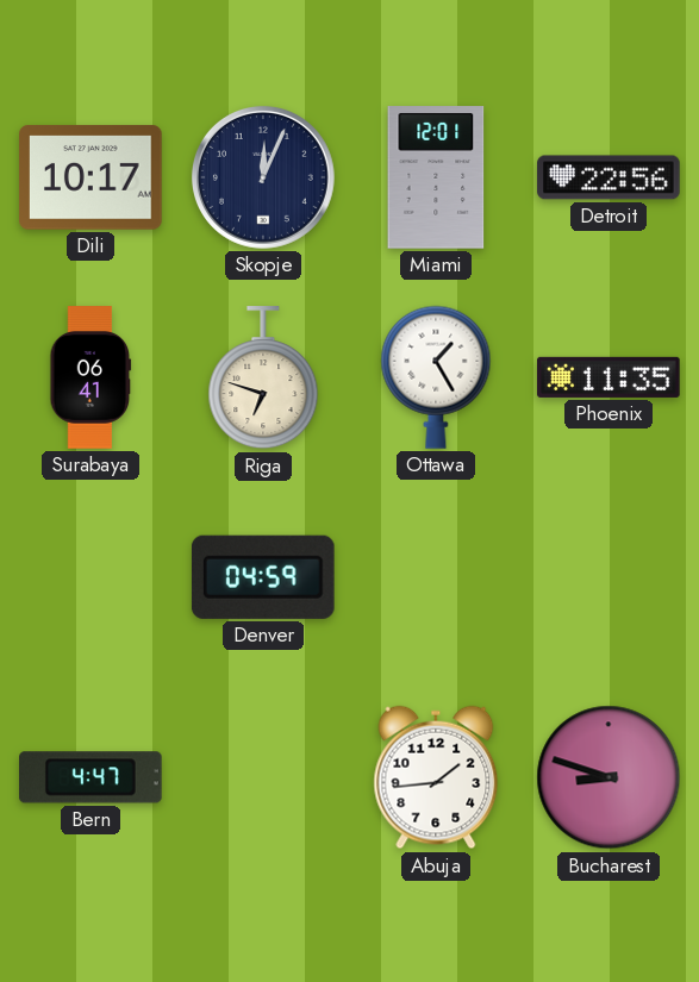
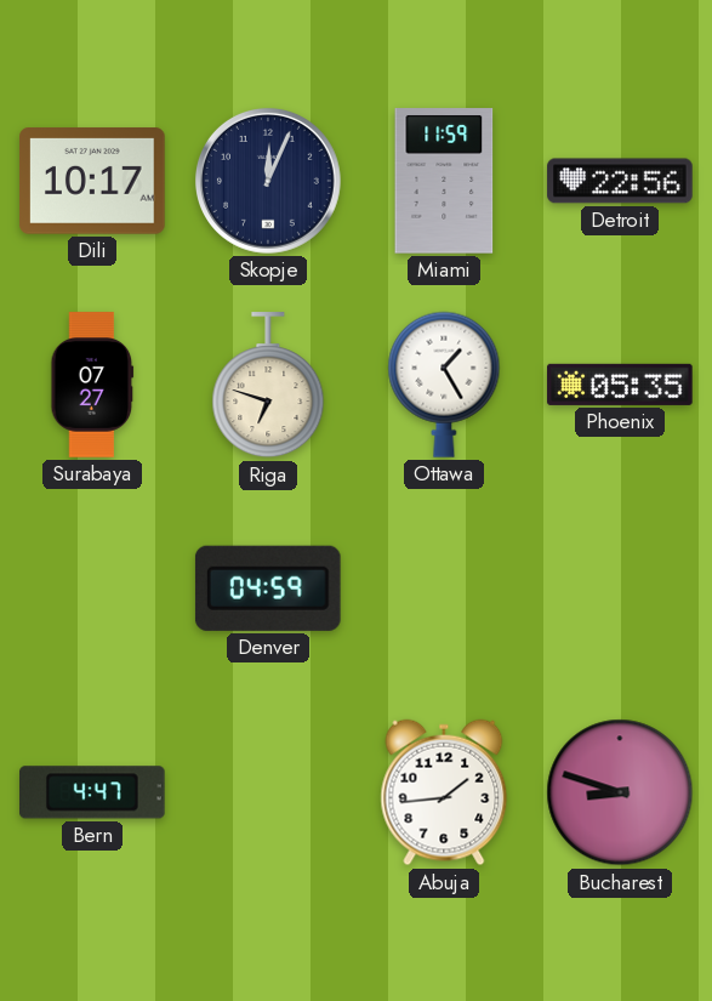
Miami: 12:01 -> 11:59
Surabaya: 06:41 -> 07:27
Phoenix: 11:35 -> 05:35
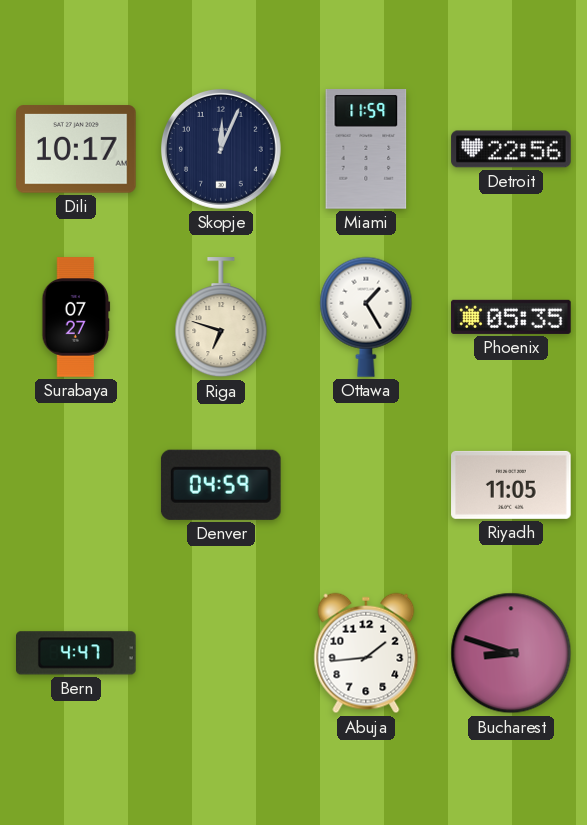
Riyadh: none -> 11:05
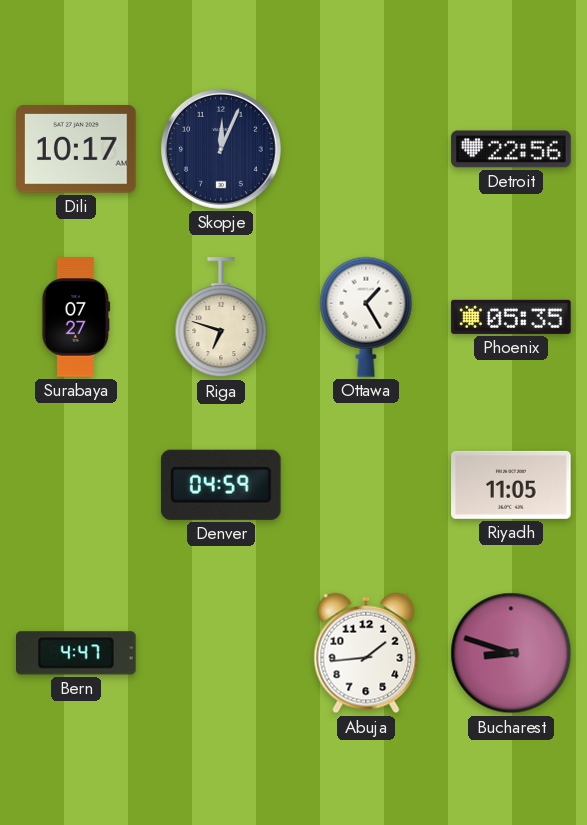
Miami: 11:59 -> none
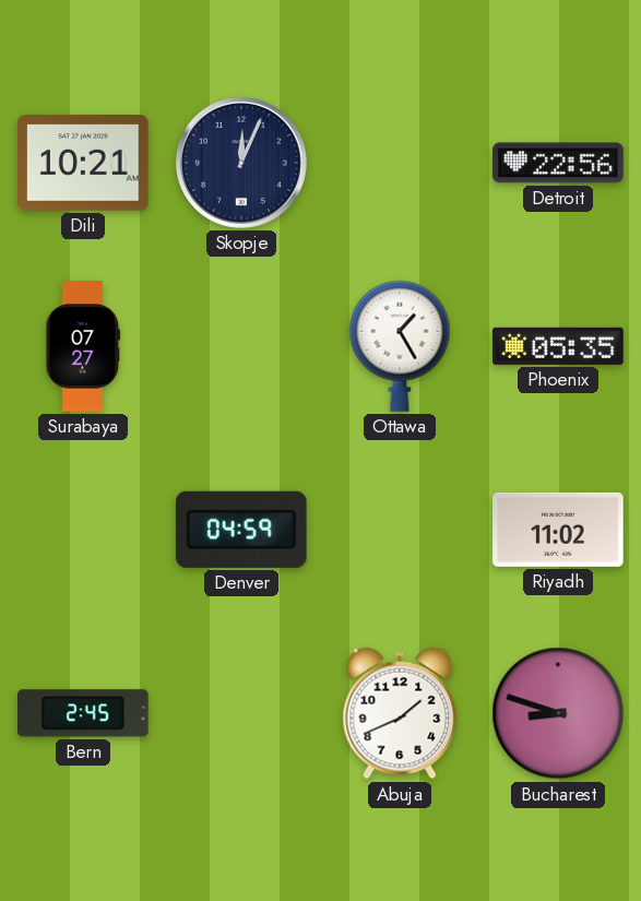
Dili: 10:17 -> 10:21
Riga: 6:48 -> none
Riyadh: 11:05 -> 11:02
Bern: 4:47 -> 2:45
Abuja: 1:44 -> 1:41
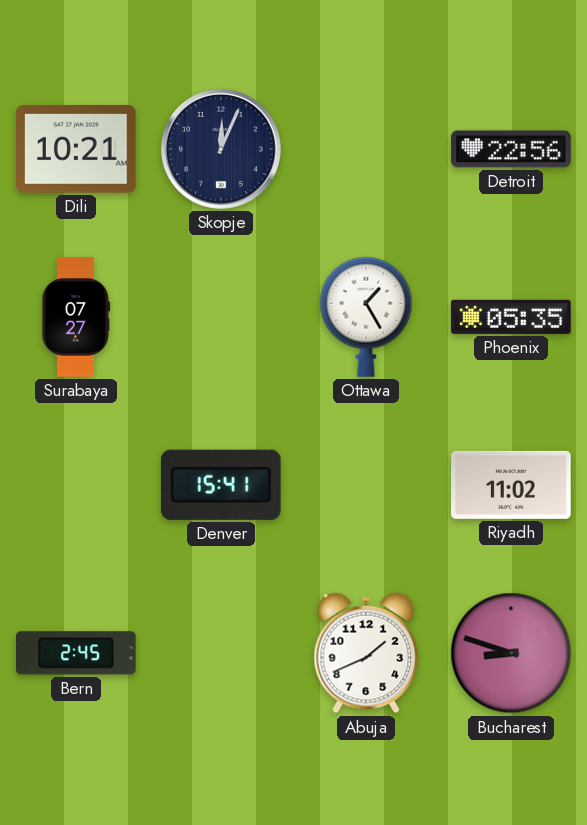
Denver: 04:59 -> 15:41
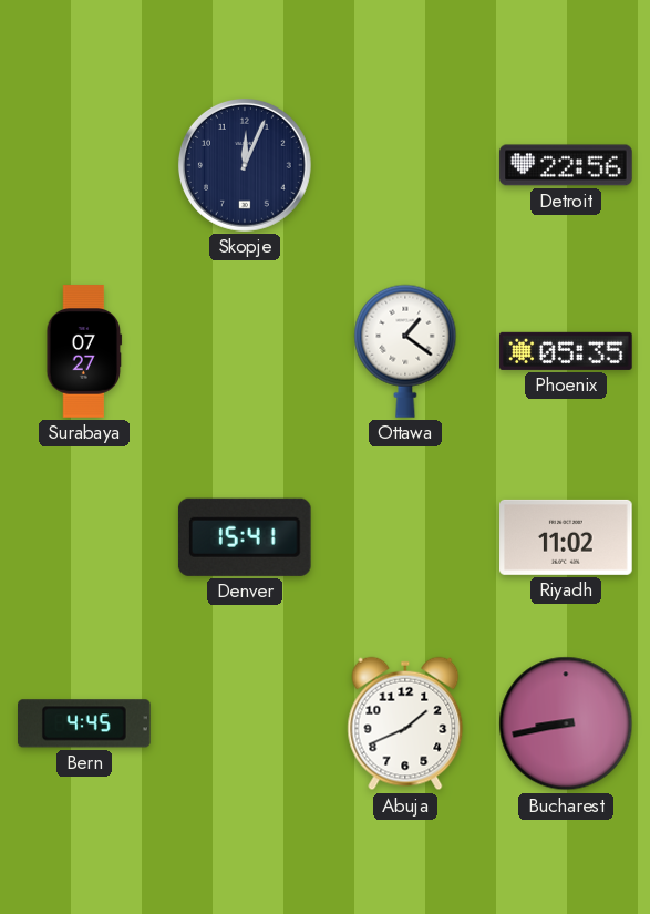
Dili: 10:21 -> none
Ottawa: 1:25 -> 1:21
Bern: 2:45 -> 4:45
Bucharest: 8:48 -> 8:43
